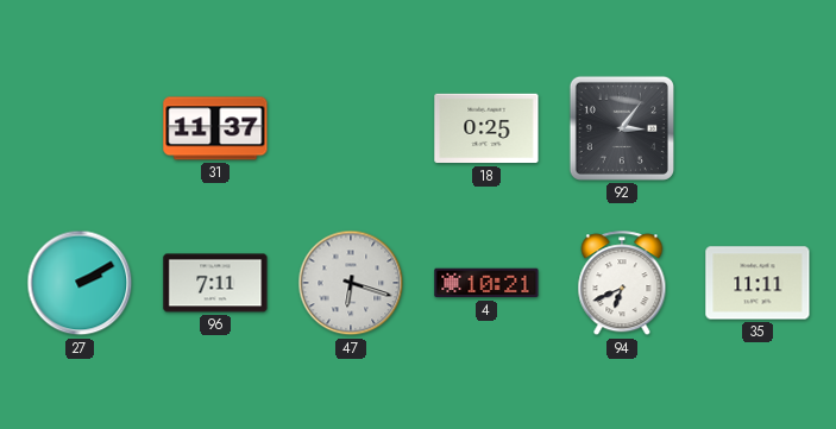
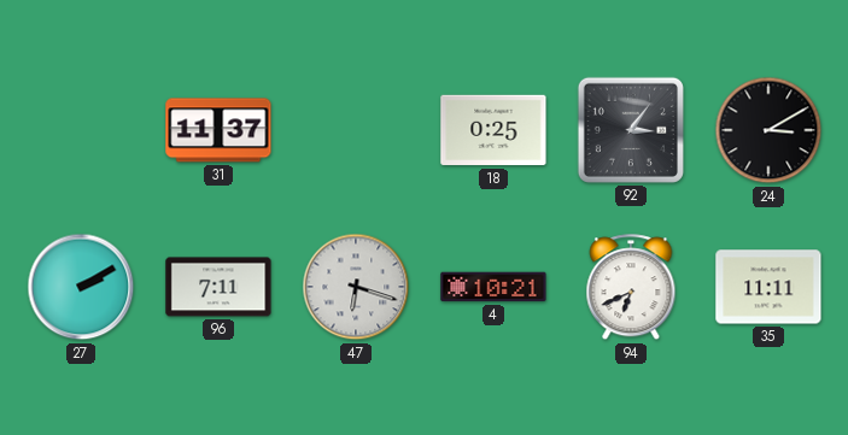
24: none -> 3:10
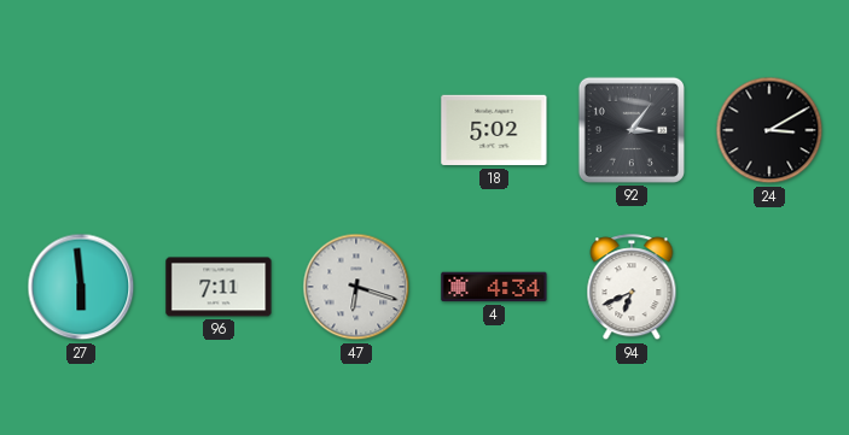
31: 11:37 -> none
18: 0:25 -> 5:02
27: 2:10 -> 5:59
4: 10:21 -> 4:34
35: 11:11 -> none
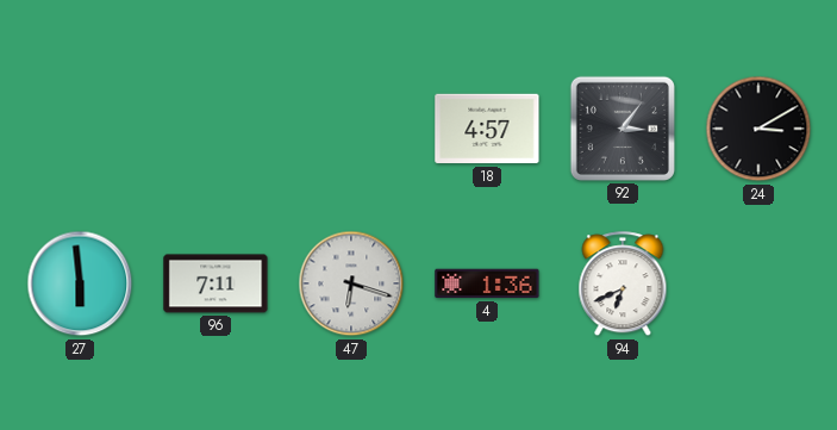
18: 5:02 -> 4:57
4: 4:34 -> 1:36
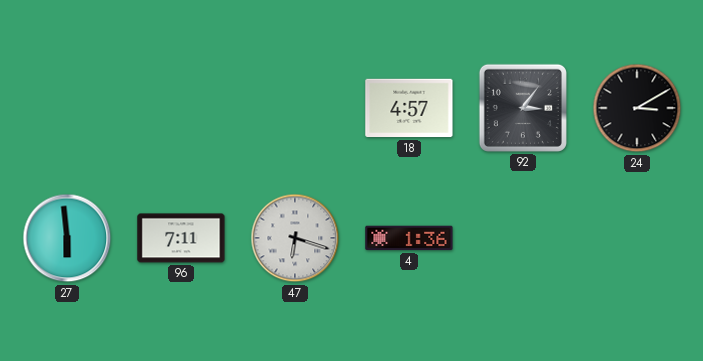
94: 6:41 -> none
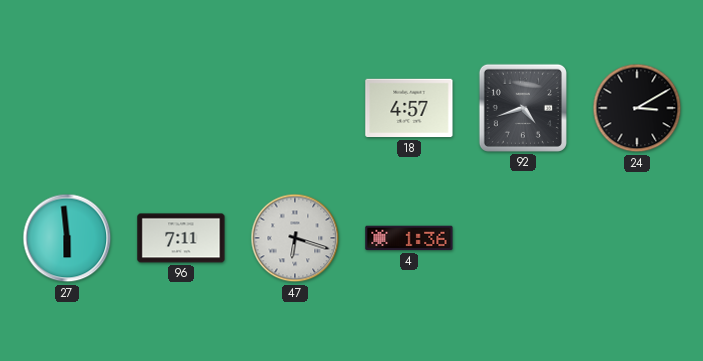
92: 3:06 -> 4:42
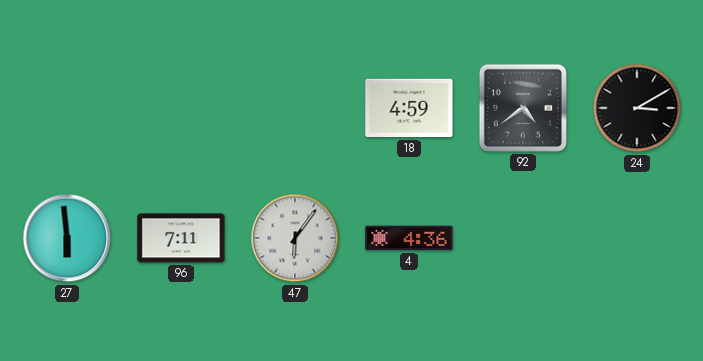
18: 4:57 -> 4:59
92: 4:42 -> 4:39
47: 6:18 -> 6:06
4: 1:36 -> 4:36
